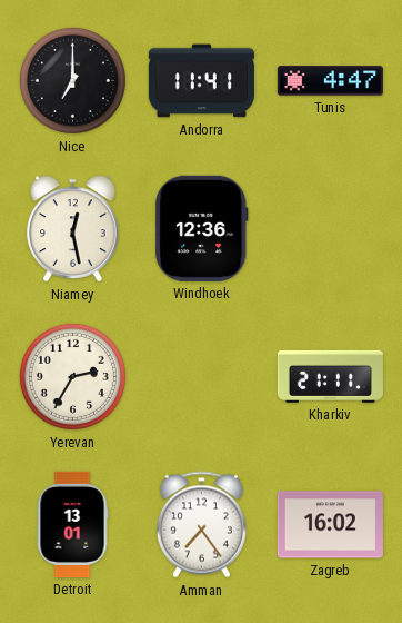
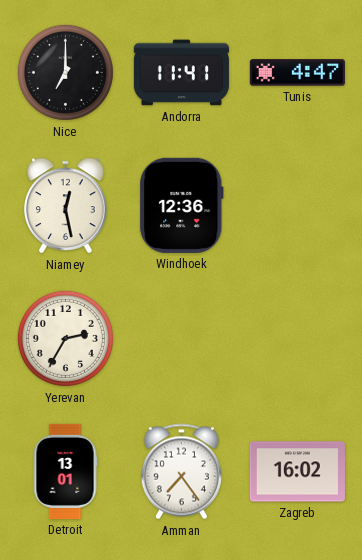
Kharkiv: 21:11 -> none
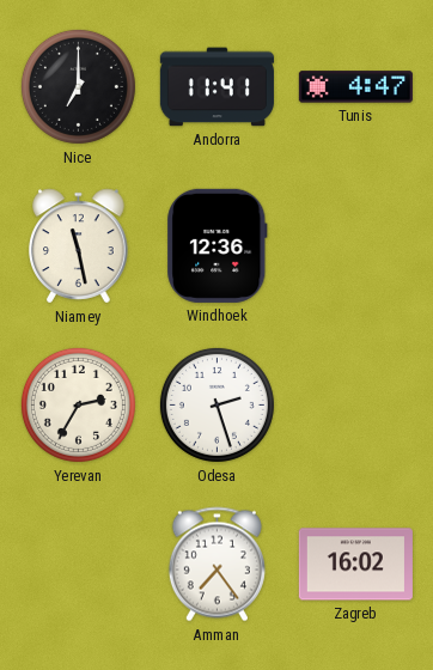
Niamey: 12:28 -> 11:28
Odesa: none -> 2:27
Detroit: 13:01 -> none
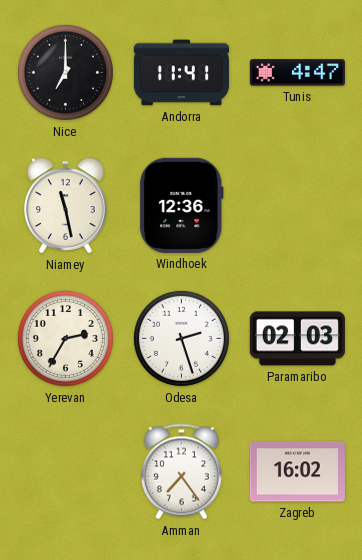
Paramaribo: none -> 02:03
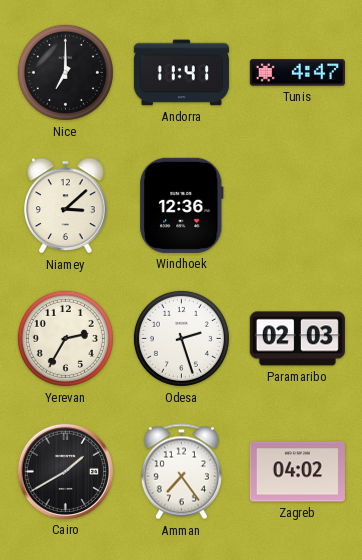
Niamey: 11:28 -> 3:08
Cairo: none -> 1:40
Zagreb: 16:02 -> 04:02
